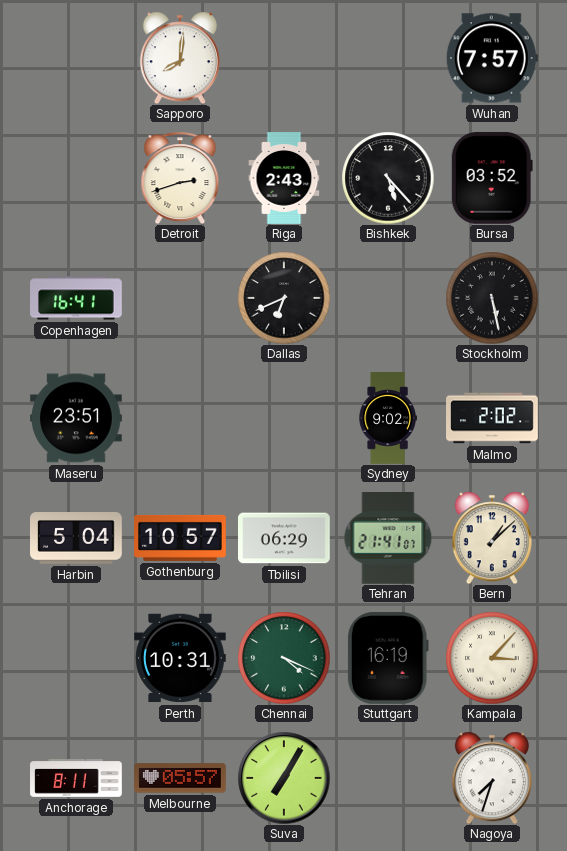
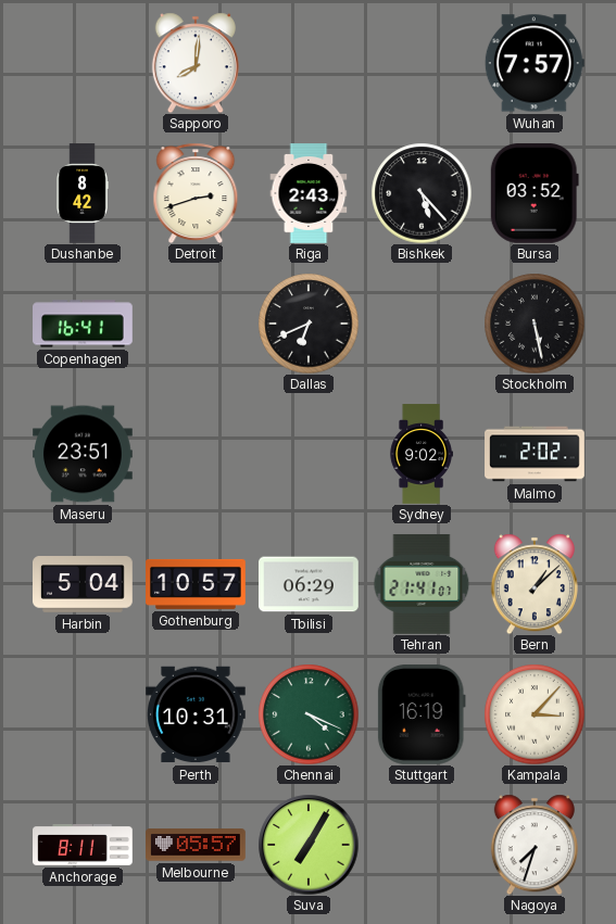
Dushanbe: none -> 8:42
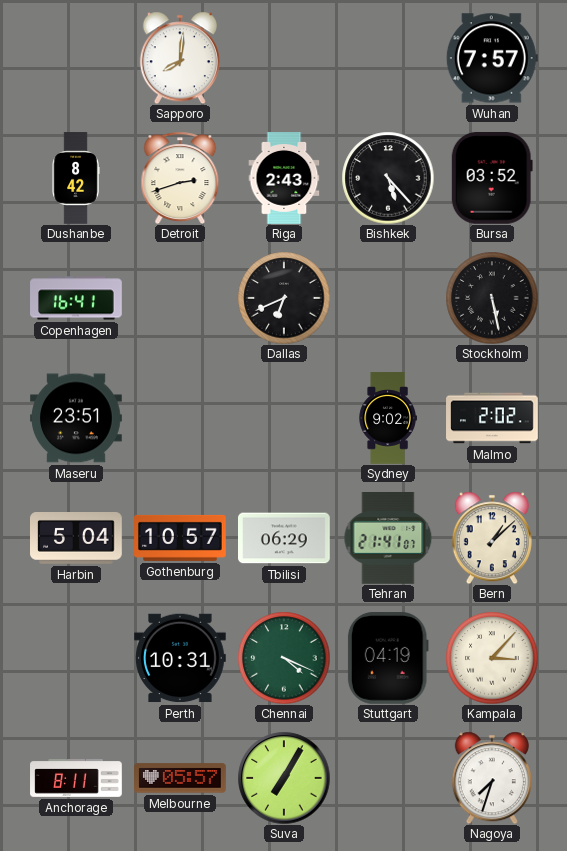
Stuttgart: 16:19 -> 04:19
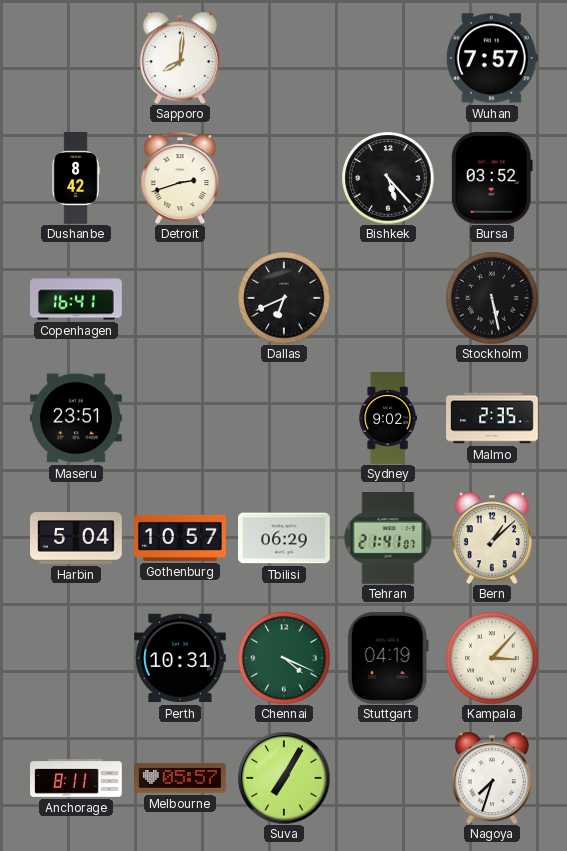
Riga: 2:43 -> none
Malmo: 2:02 -> 2:35
